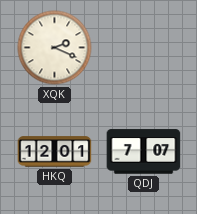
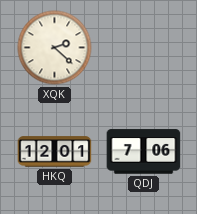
XQK: 2:19 -> 2:22
QDJ: 7:07 -> 7:06
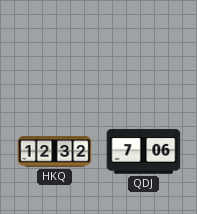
XQK: 2:22 -> none
HKQ: 12:01 -> 12:32
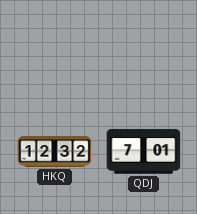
QDJ: 7:06 -> 7:01
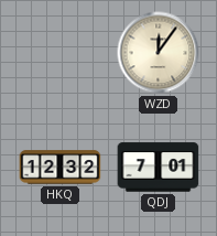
WZD: none -> 12:06
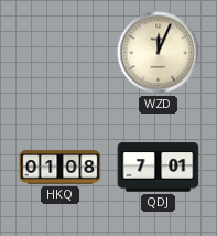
WZD: 12:06 -> 12:04
HKQ: 12:32 -> 01:08
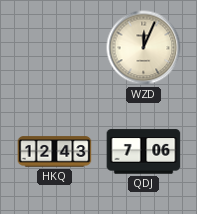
HKQ: 01:08 -> 12:43
QDJ: 7:01 -> 7:06
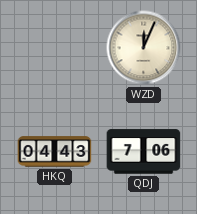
HKQ: 12:43 -> 04:43
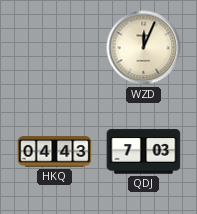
QDJ: 7:06 -> 7:03
